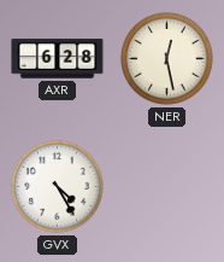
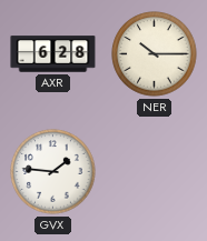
NER: 12:28 -> 10:15
GVX: 4:25 -> 1:46
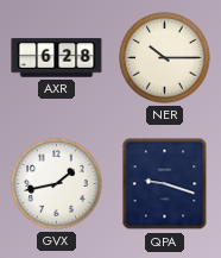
GVX: 1:46 -> 1:43
QPA: none -> 9:18
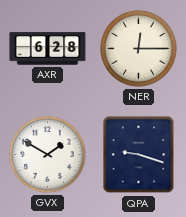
NER: 10:15 -> 12:15
GVX: 1:43 -> 1:50
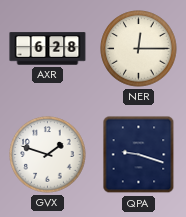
GVX: 1:50 -> 1:48
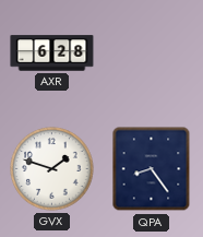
NER: 12:15 -> none
QPA: 9:18 -> 8:24
